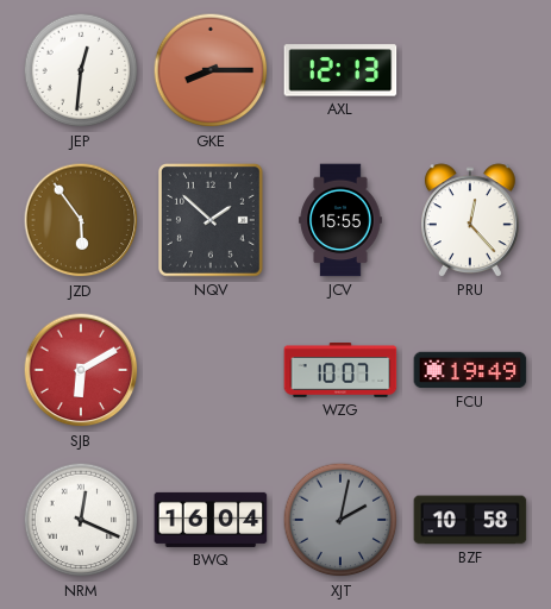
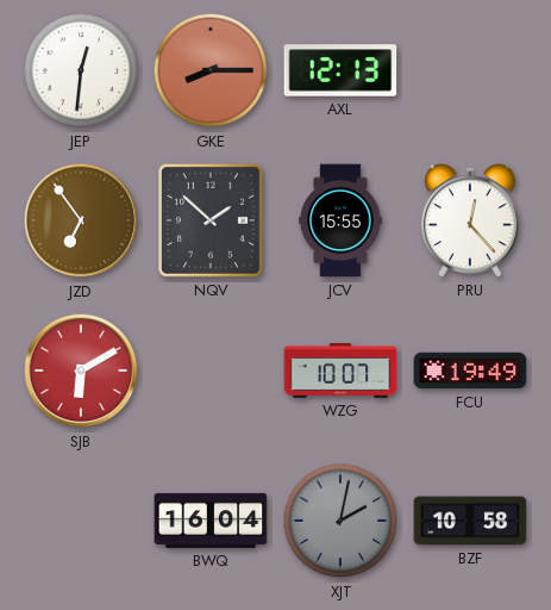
JZD: 5:54 -> 6:54
NRM: 12:19 -> none
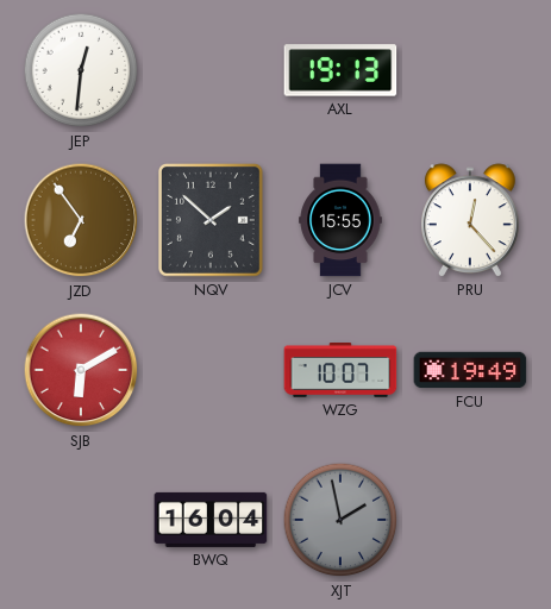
GKE: 8:15 -> none
AXL: 12:13 -> 19:13
XJT: 2:02 -> 1:58
BZF: 10:58 -> none
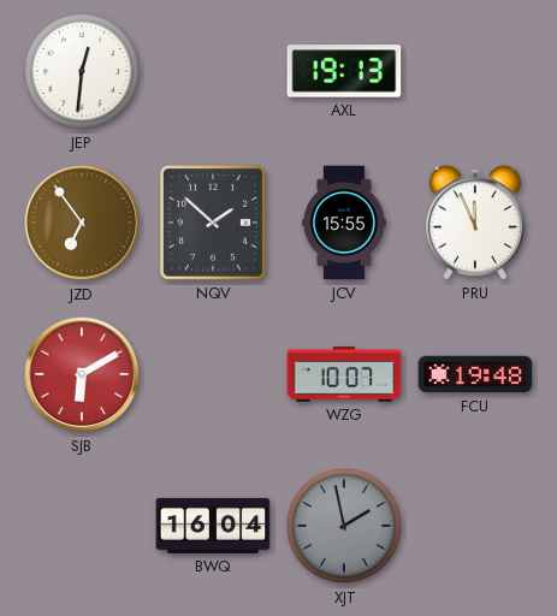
PRU: 12:23 -> 11:56
FCU: 19:49 -> 19:48
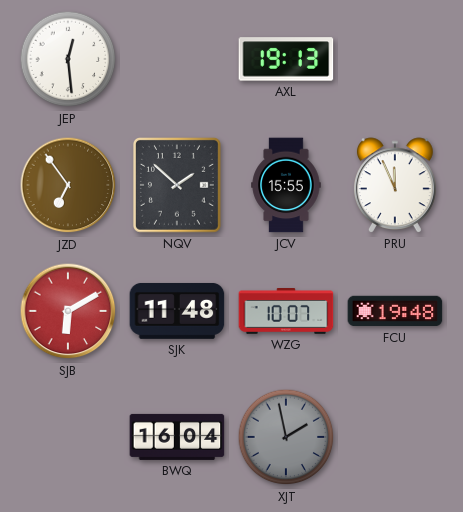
JEP: 12:31 -> 12:29
SJK: none -> 11:48
